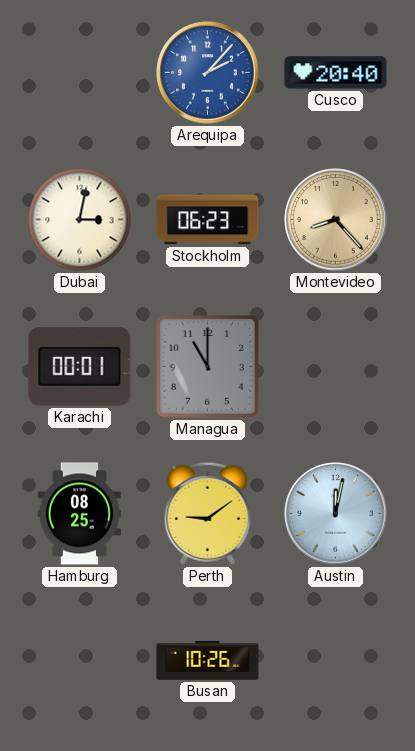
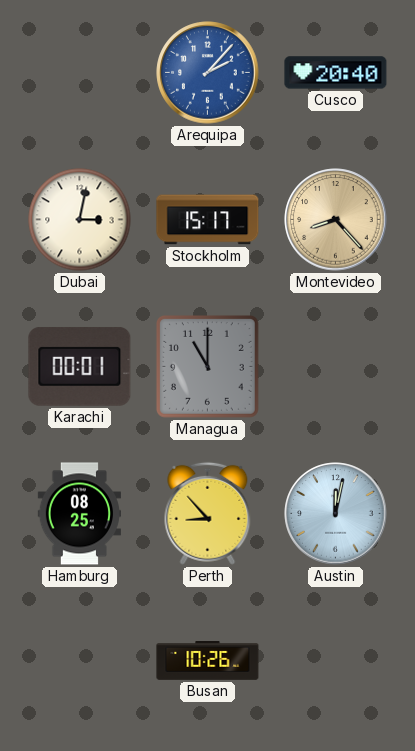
Stockholm: 06:23 -> 15:17
Perth: 9:09 -> 8:53
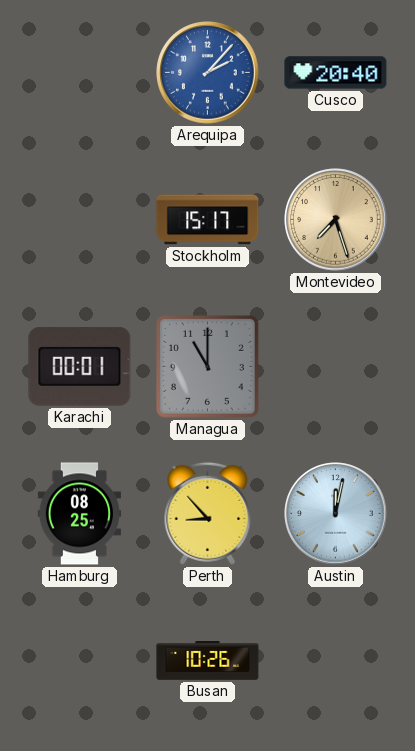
Dubai: 3:02 -> none
Montevideo: 8:23 -> 7:27
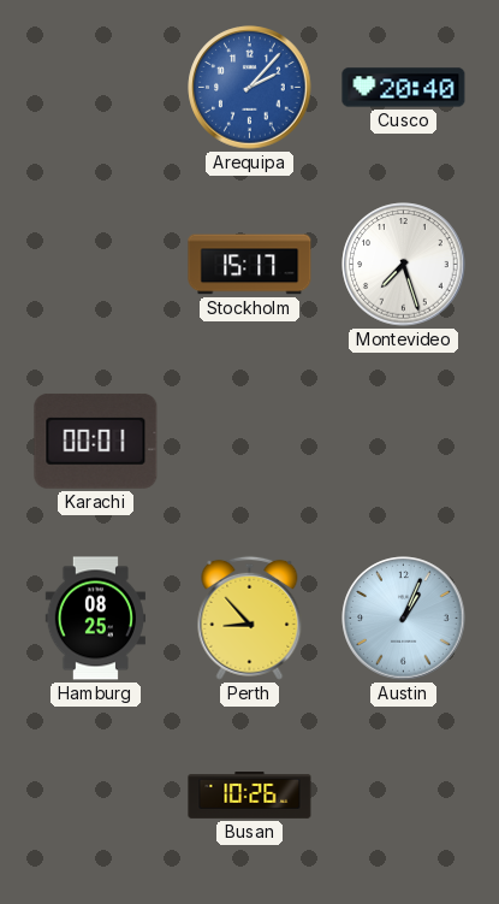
Montevideo dial: champagne -> white
Managua: 11:00 -> none
Austin: 12:02 -> 1:04
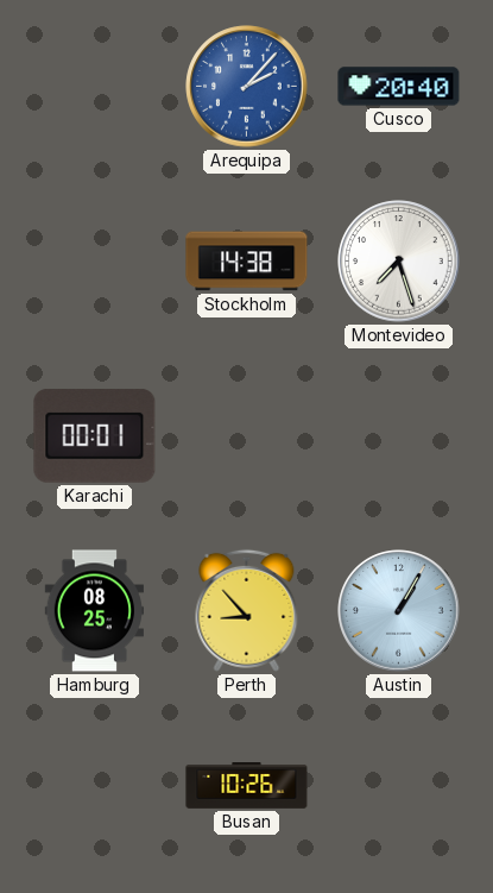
Stockholm: 15:17 -> 14:38
Austin: 1:04 -> 1:05
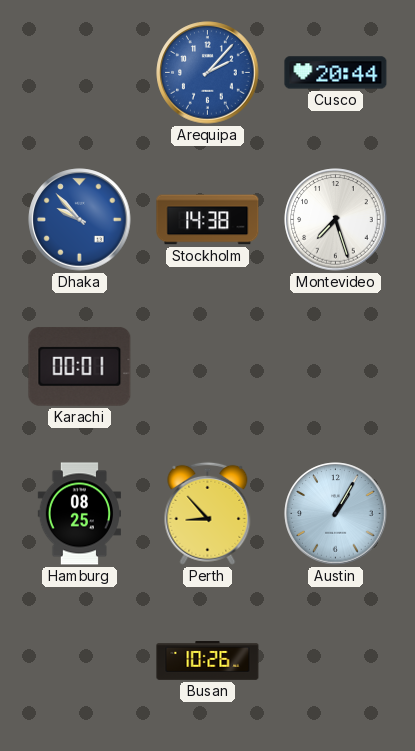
Cusco: 20:40 -> 20:44
Dhaka: none -> 9:53
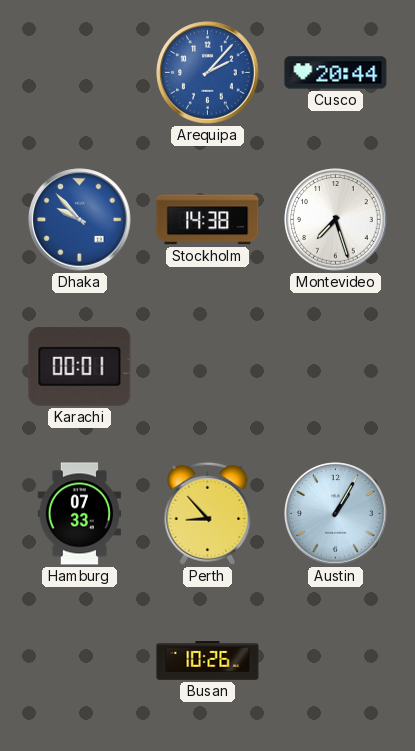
Hamburg: 08:25 -> 07:33
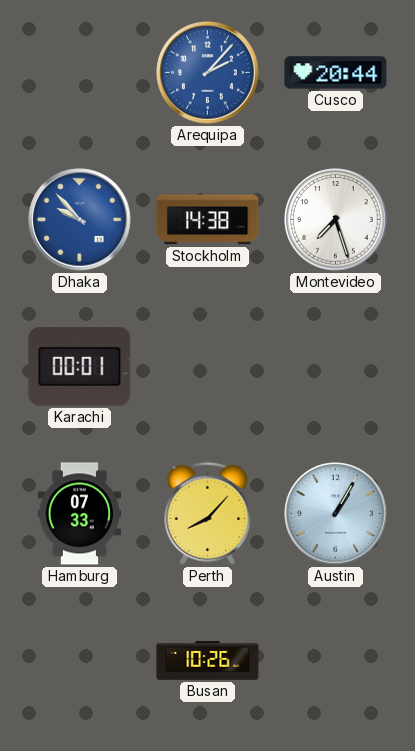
Perth: 8:53 -> 8:07
